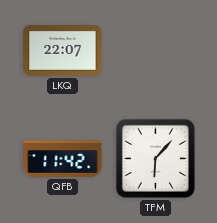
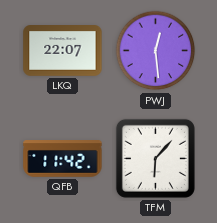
PWJ: none -> 12:29
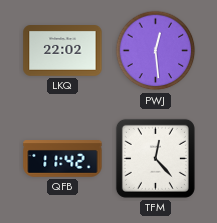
LKQ: 22:07 -> 22:02
TFM: 6:07 -> 12:23
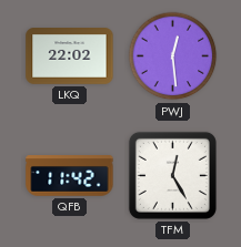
TFM: 12:23 -> 12:25
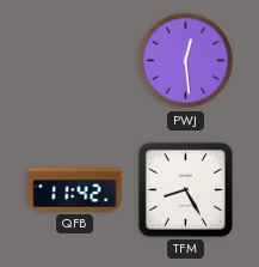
LKQ: 22:02 -> none
TFM: 12:25 -> 8:25
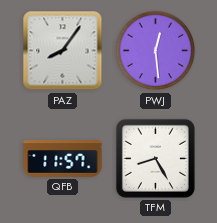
PAZ: none -> 8:06
QFB: 11:42 -> 11:57
